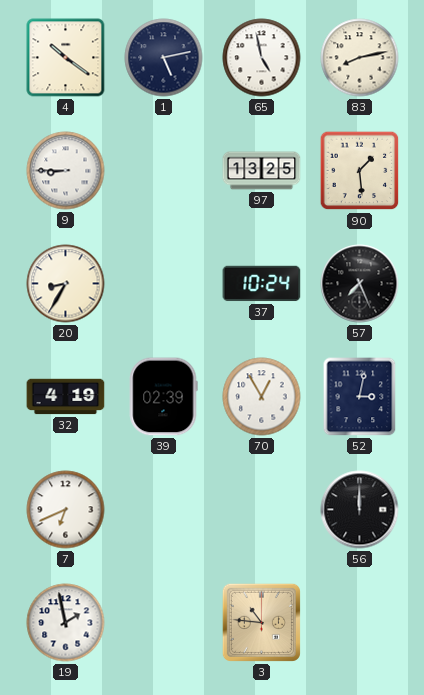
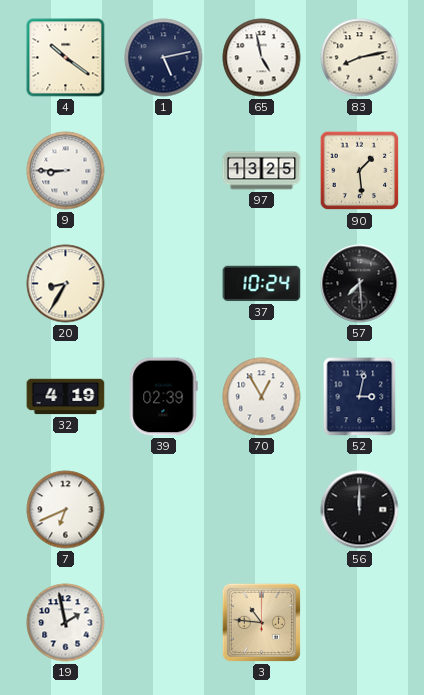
57: 7:26 -> 7:29
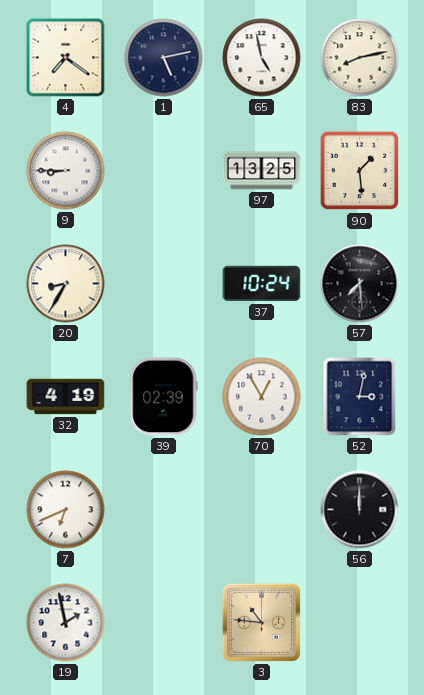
4: 10:21 -> 7:21
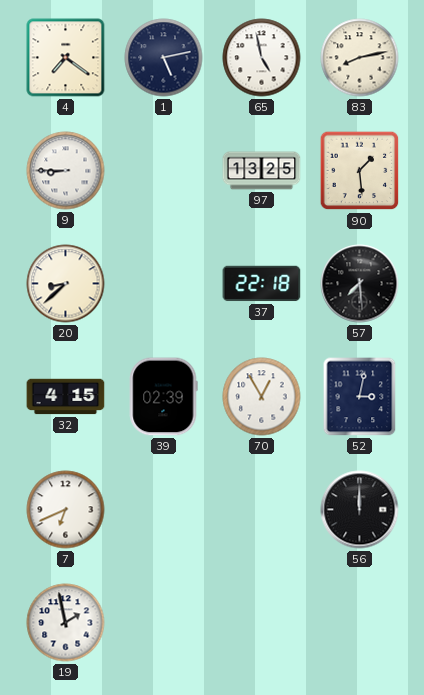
20: 8:35 -> 8:38
37: 10:24 -> 22:18
32: 4:19 -> 4:15
3: 10:46 -> none
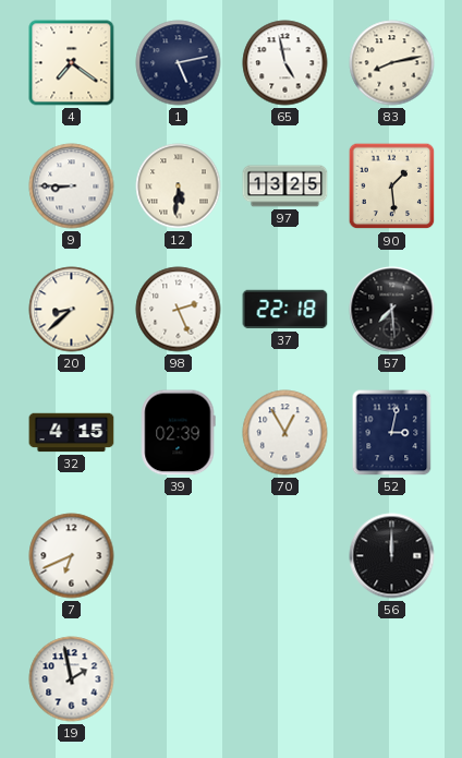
12: none -> 5:31
98: none -> 2:26
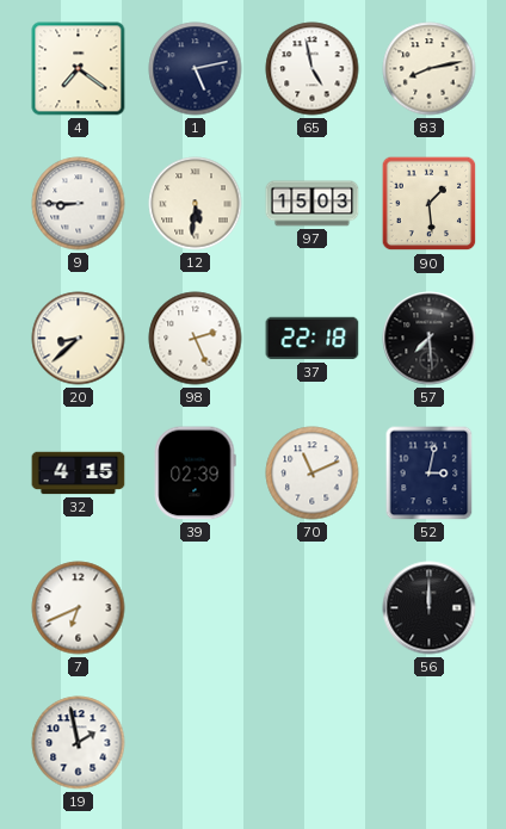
97: 13:25 -> 15:03
70: 12:55 -> 11:11
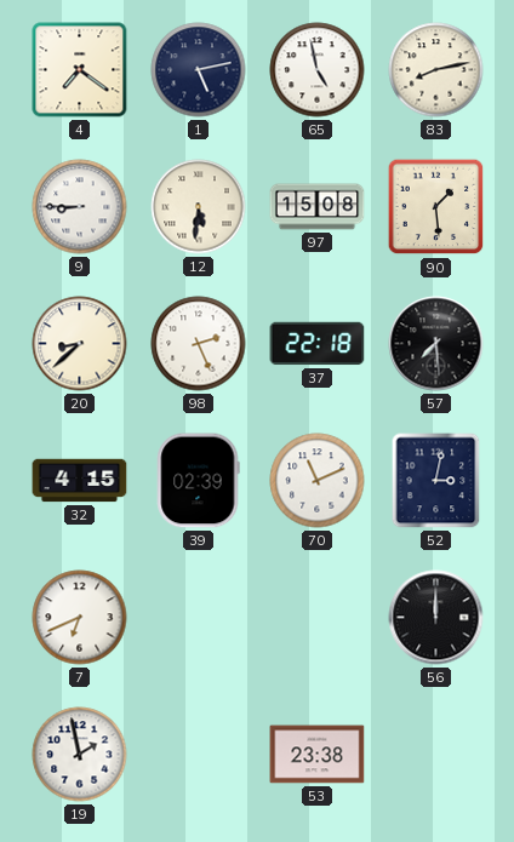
97: 15:03 -> 15:08
53: none -> 23:38
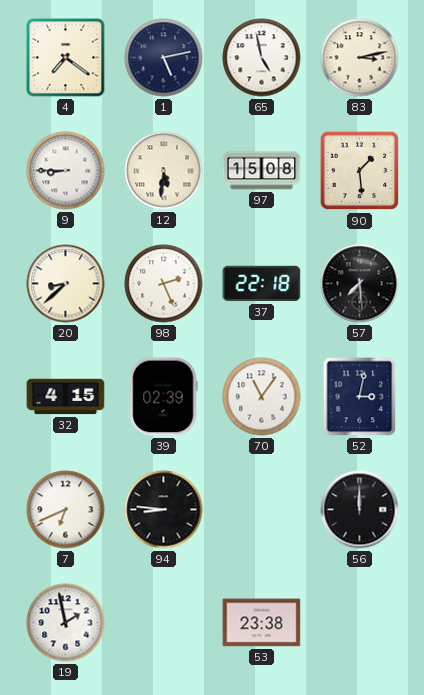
83: 8:13 -> 3:13
70: 11:11 -> 11:06
94: none -> 8:46
